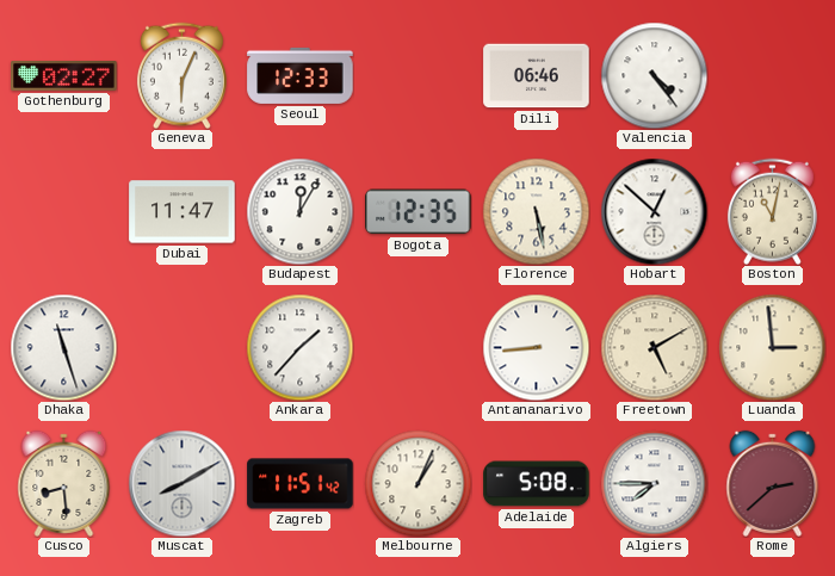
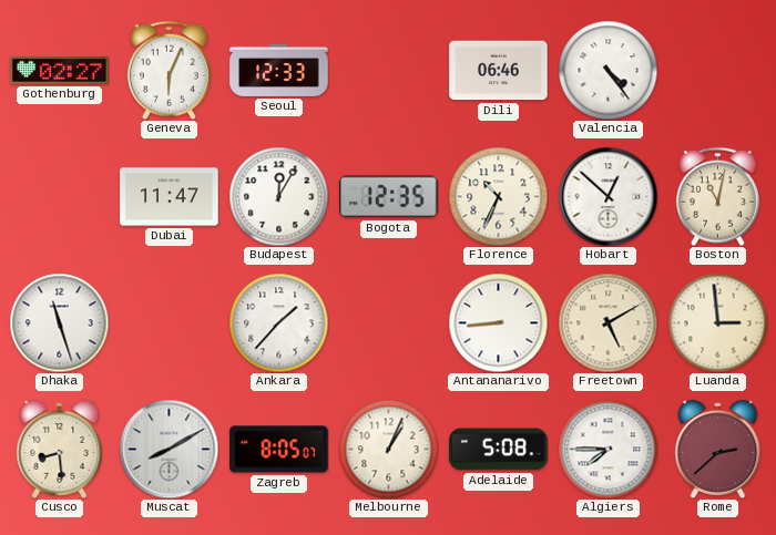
Florence: 5:28 -> 10:34
Zagreb: 11:51 -> 8:05
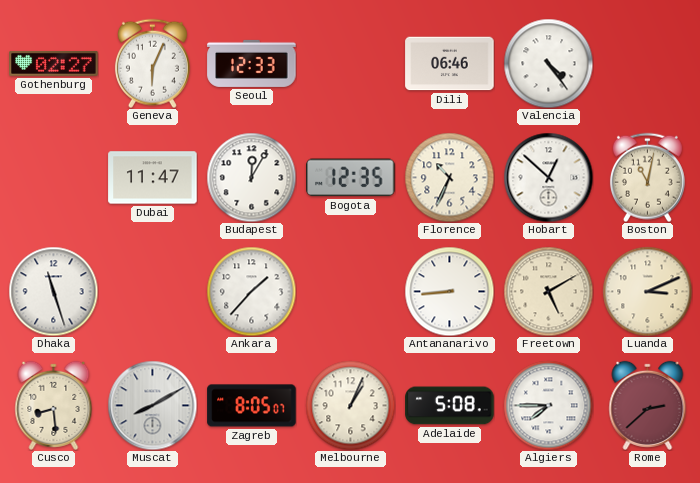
Luanda: 2:59 -> 3:11
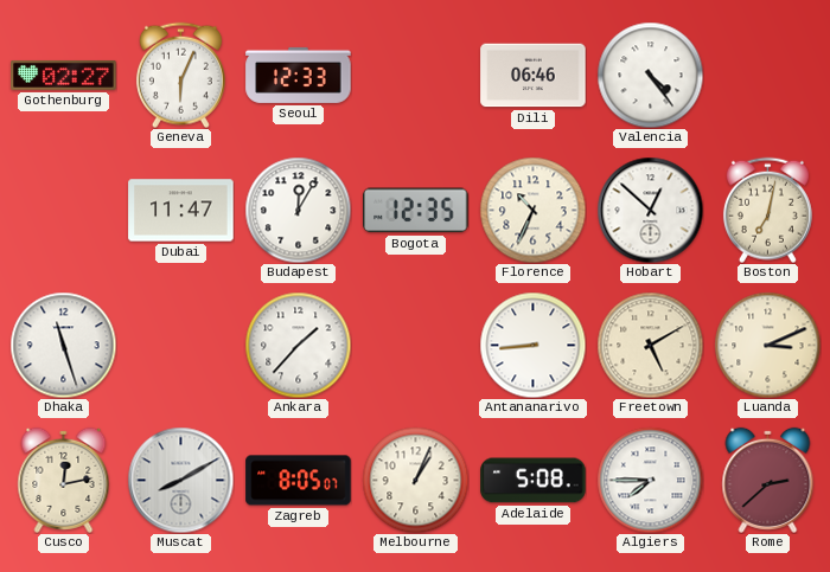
Boston: 11:02 -> 7:02
Cusco: 8:29 -> 12:13
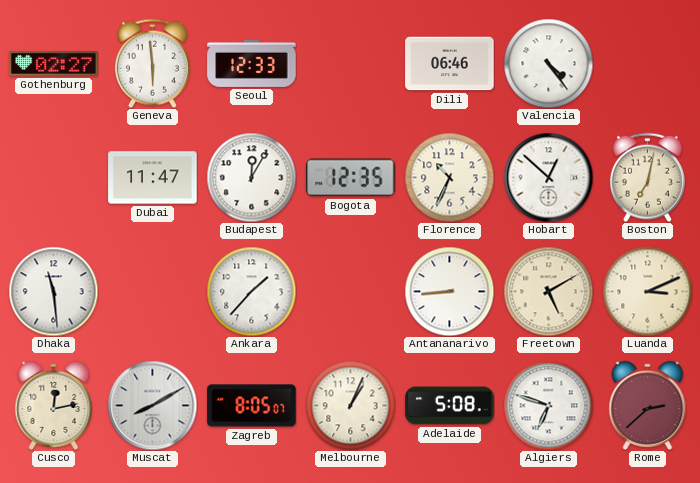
Geneva: 6:04 -> 5:59
Dhaka: 11:27 -> 11:29
Algiers: 7:45 -> 6:48
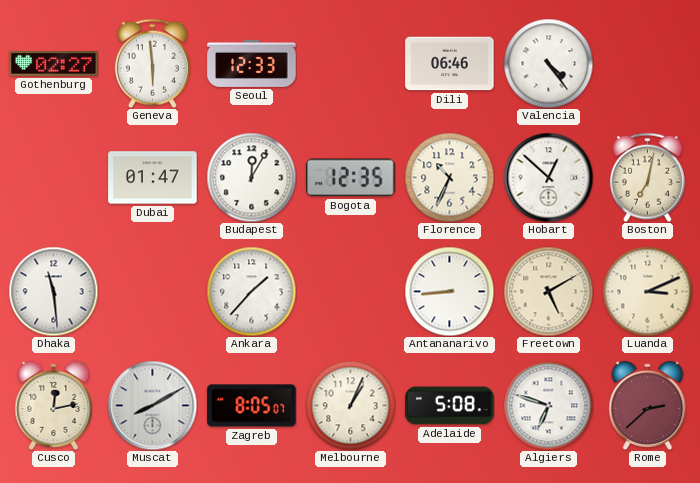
Dubai: 11:47 -> 01:47
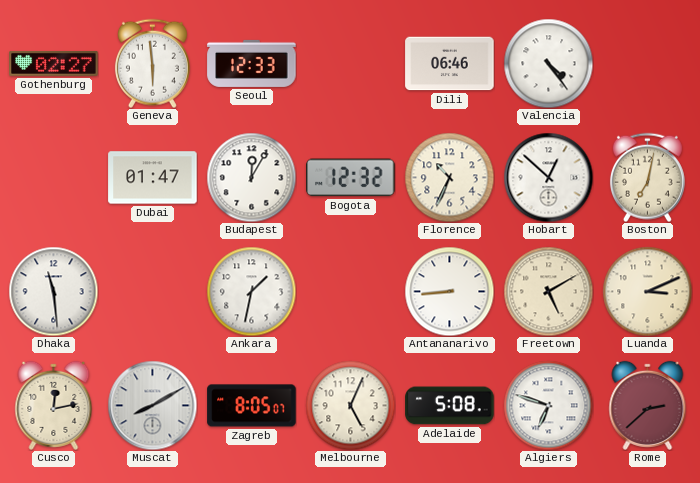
Bogota: 12:35 -> 12:32
Ankara: 1:37 -> 1:32
Melbourne: 1:04 -> 5:04
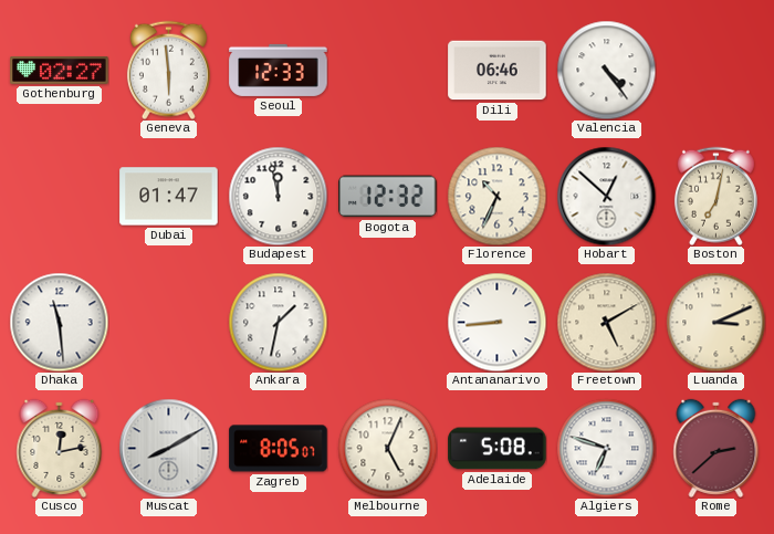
Budapest: 12:05 -> 11:58
